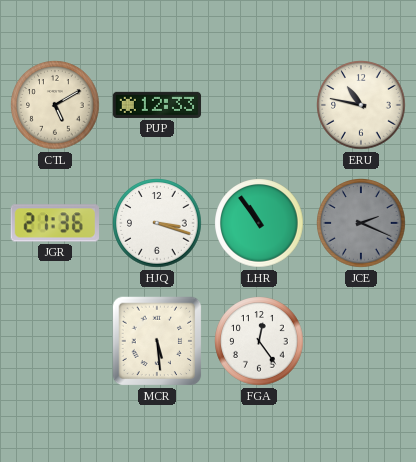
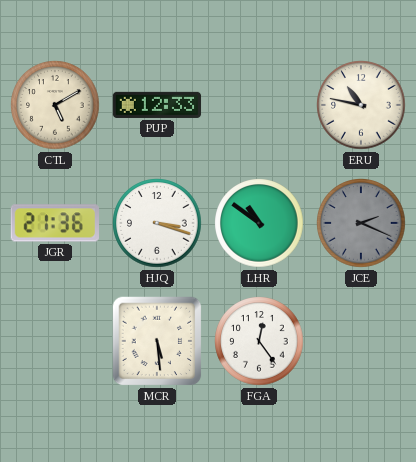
LHR: 10:54 -> 10:51
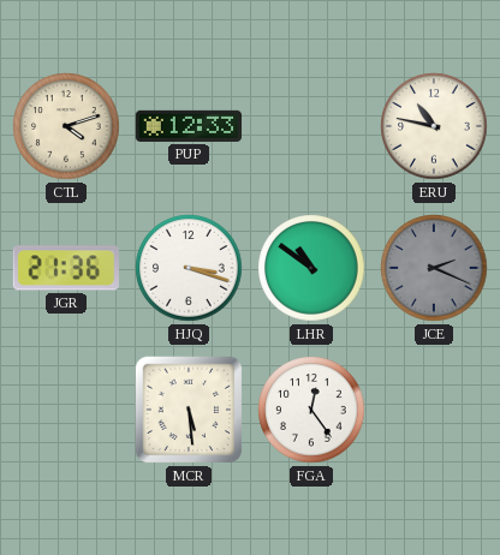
CTL: 5:10 -> 4:12
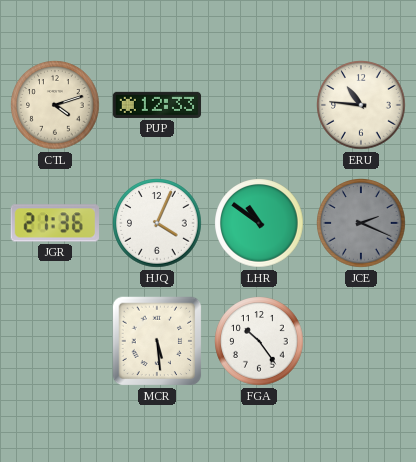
ERU: 10:47 -> 10:46
HJQ: 3:18 -> 4:04
FGA: 12:24 -> 10:24
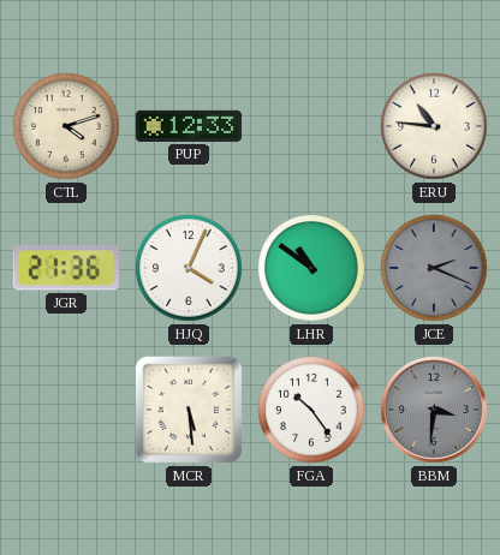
BBM: none -> 3:31
